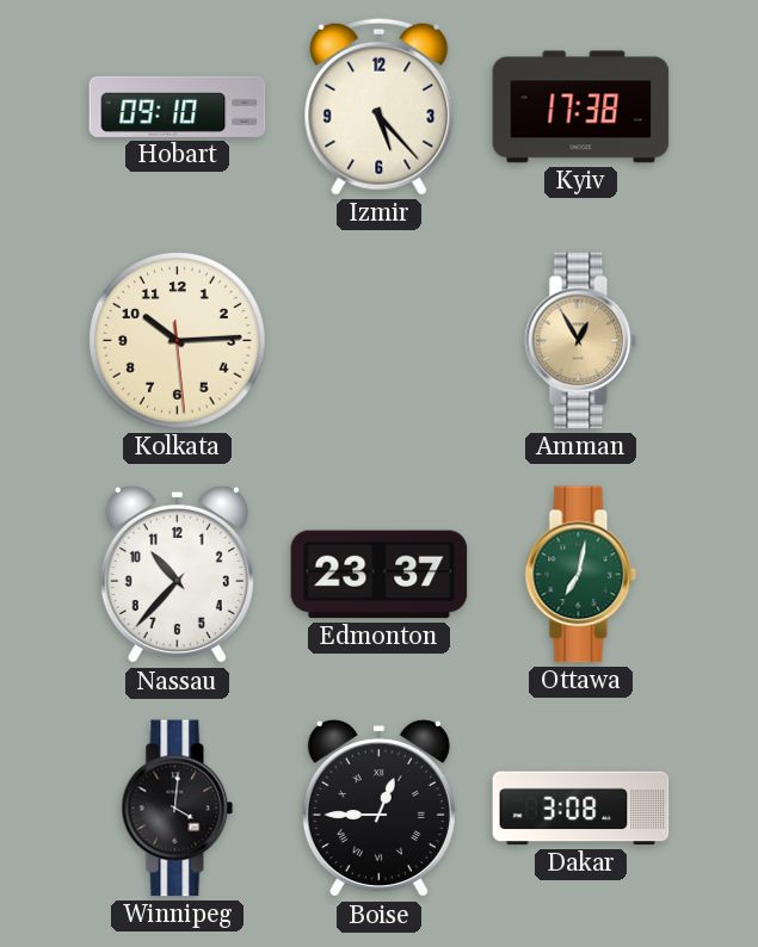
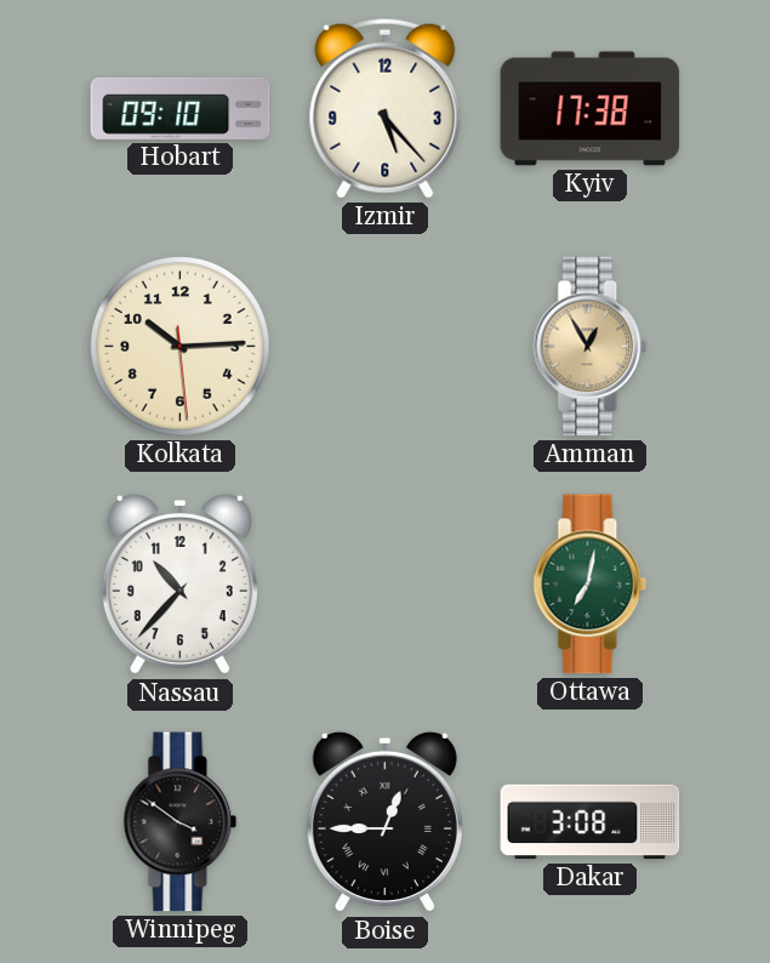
Edmonton: 23:37 -> none
Winnipeg: 4:01 -> 3:51
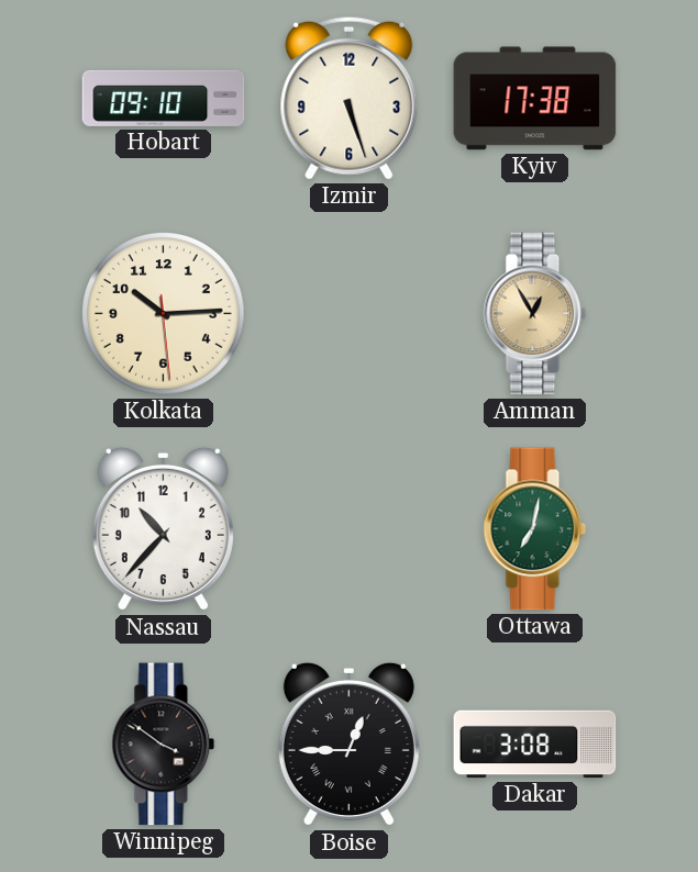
Izmir: 5:23 -> 5:27
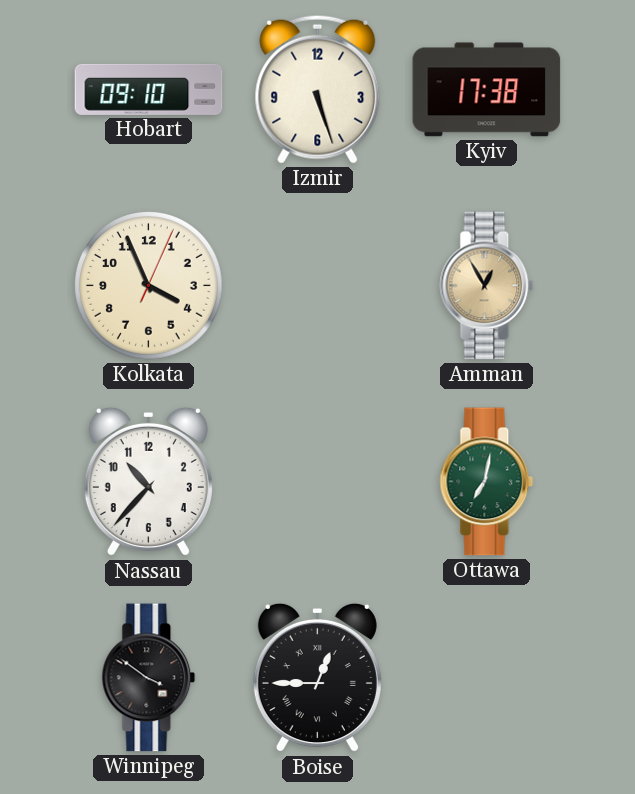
Kolkata: 10:14 -> 3:56
Dakar: 3:08 -> none
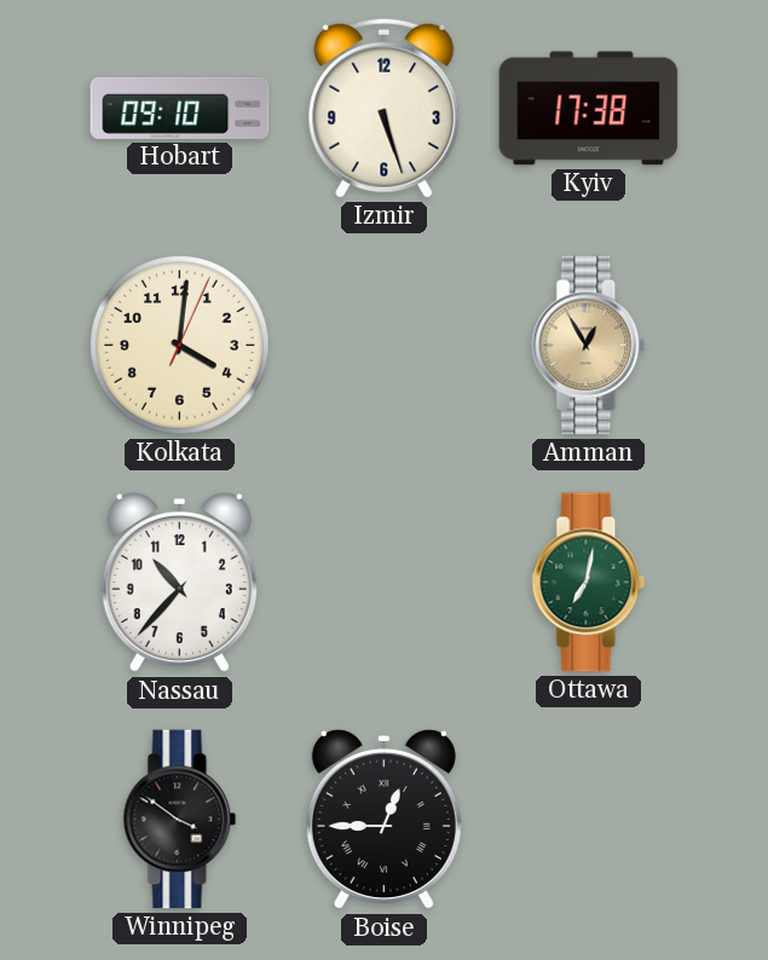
Kolkata: 3:56 -> 4:01
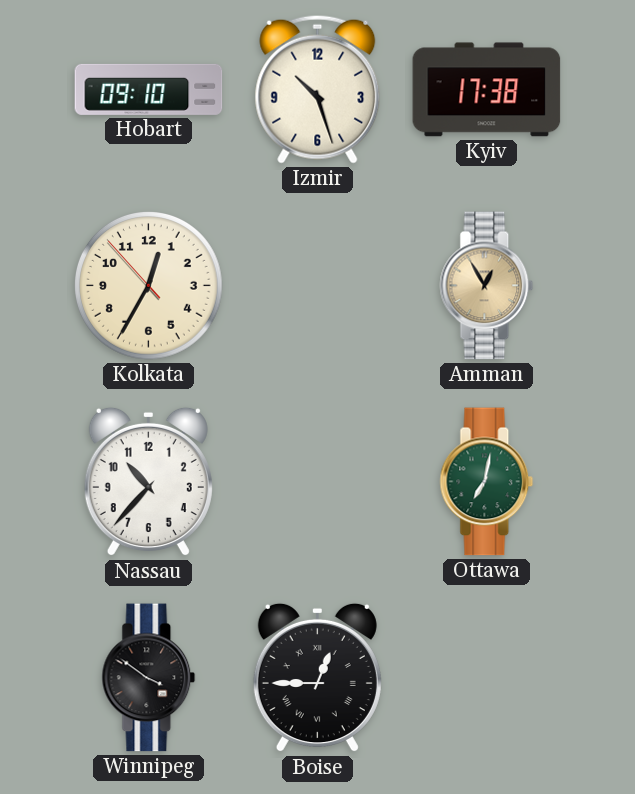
Izmir: 5:27 -> 10:27
Kolkata: 4:01 -> 12:34
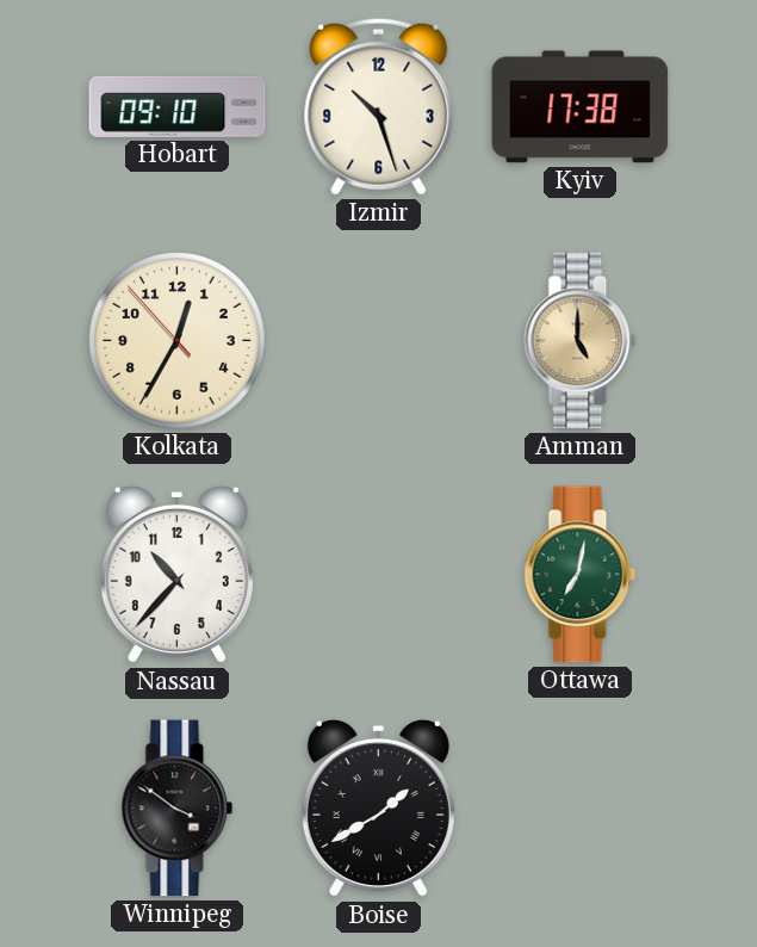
Amman: 12:55 -> 5:00
Boise: 12:45 -> 1:40
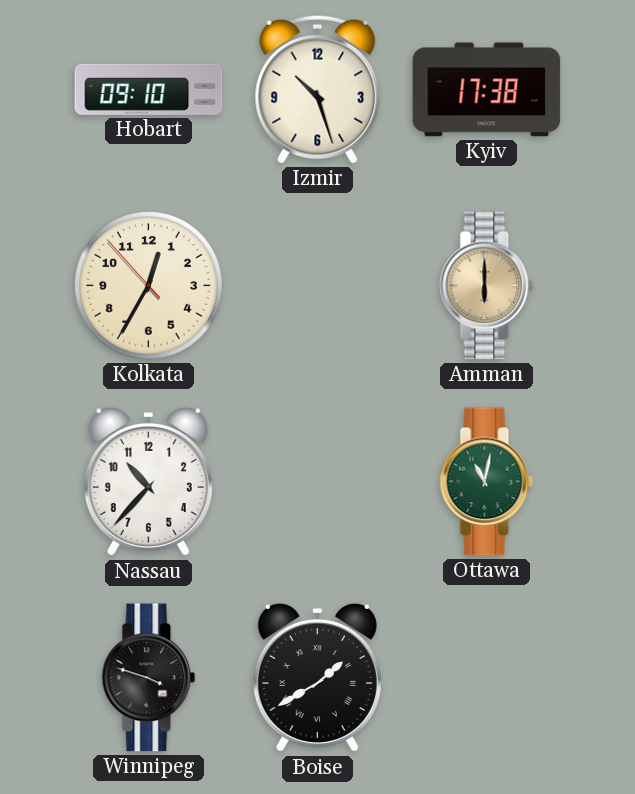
Amman: 5:00 -> 6:00
Ottawa: 7:02 -> 11:02
Winnipeg: 3:51 -> 3:48
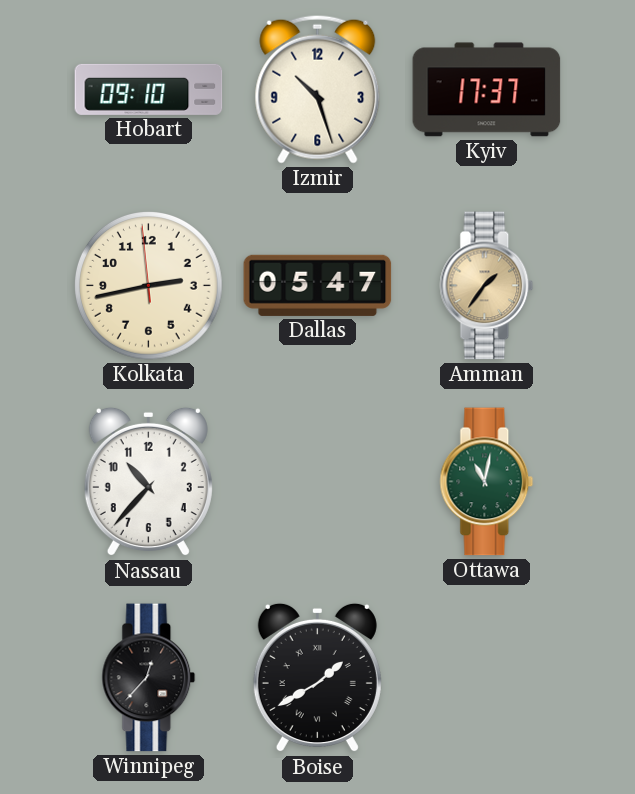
Kyiv: 17:38 -> 17:37
Kolkata: 12:34 -> 2:42
Dallas: none -> 05:47
Amman: 6:00 -> 1:36
Winnipeg: 3:48 -> 12:37
